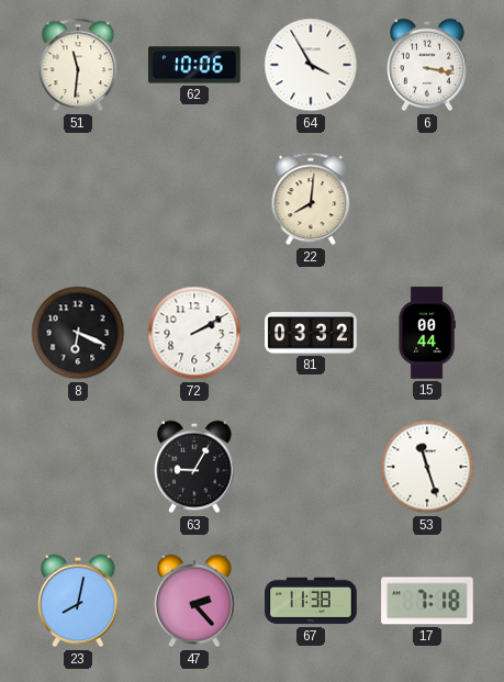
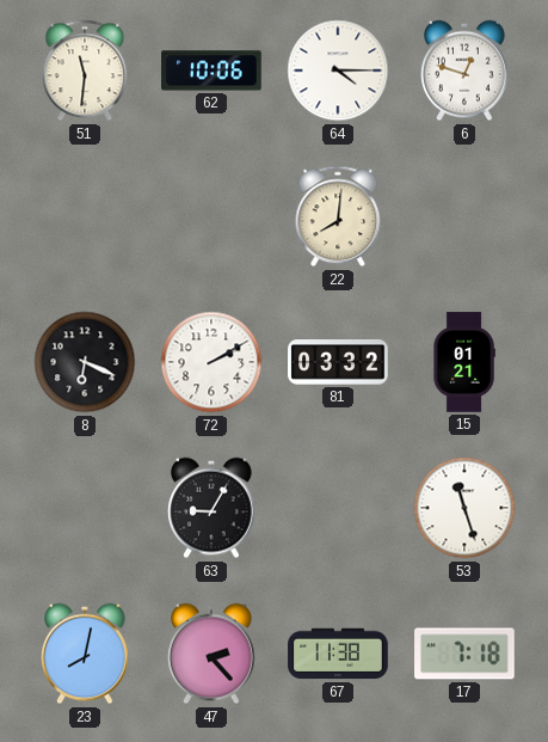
64: 3:55 -> 4:15
6: 3:17 -> 12:48
15: 00:44 -> 01:21
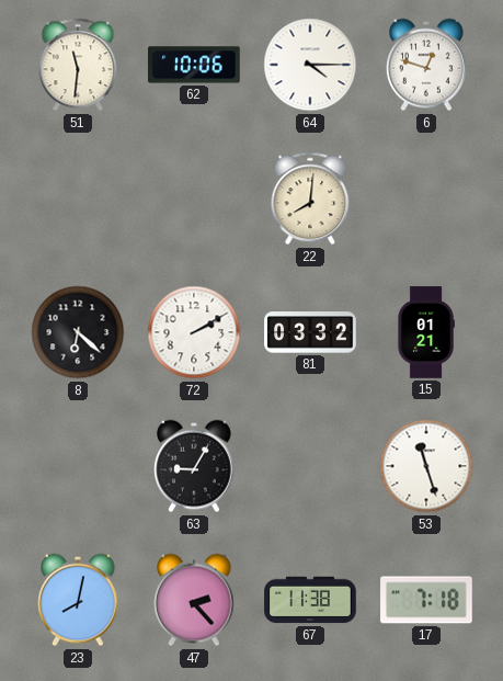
8: 6:19 -> 6:22
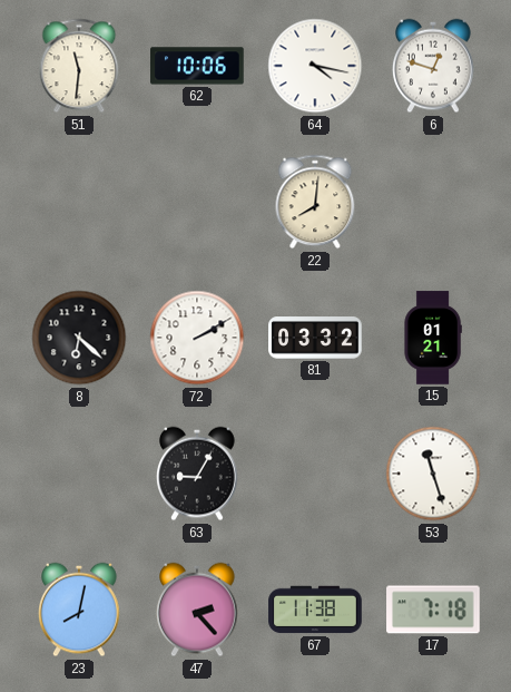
64: 4:15 -> 4:17
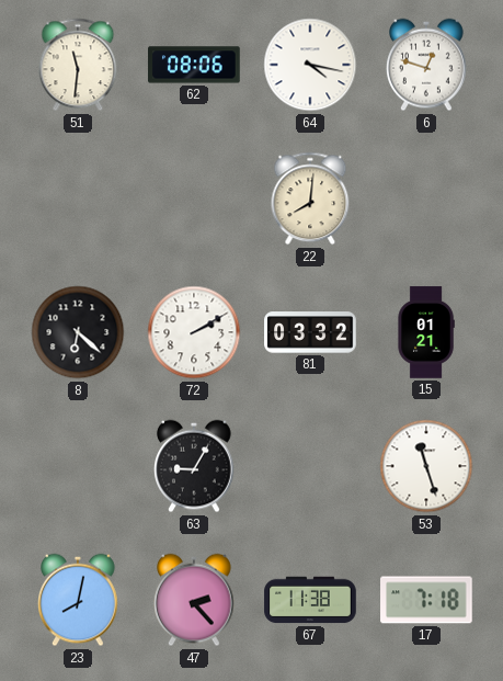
62: 10:06 -> 08:06
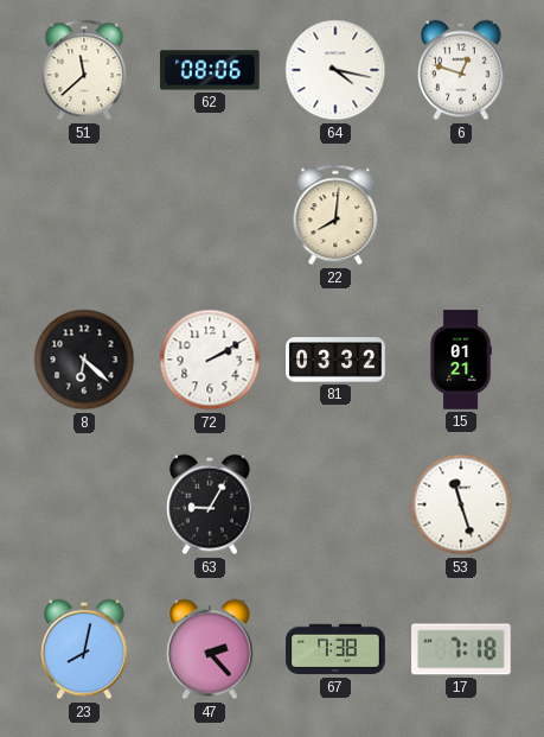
51: 11:31 -> 11:38
67: 11:38 -> 7:38
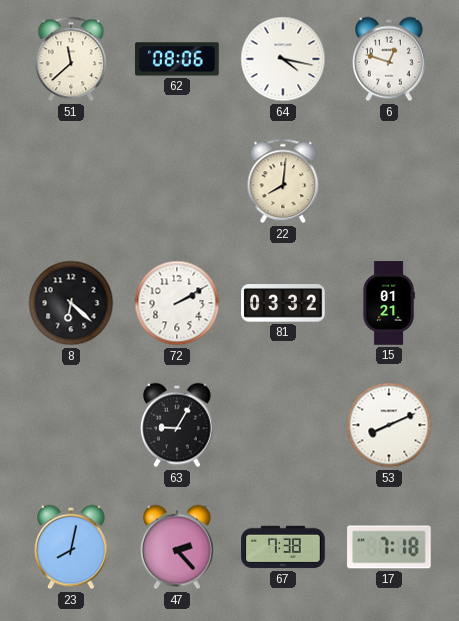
53: 11:27 -> 8:11
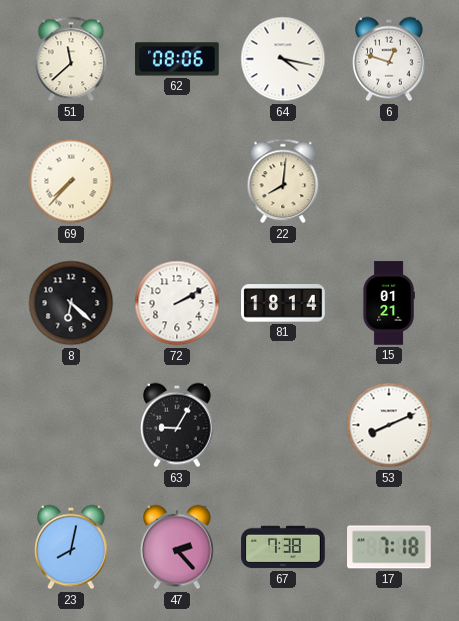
69: none -> 7:37
81: 03:32 -> 18:14
